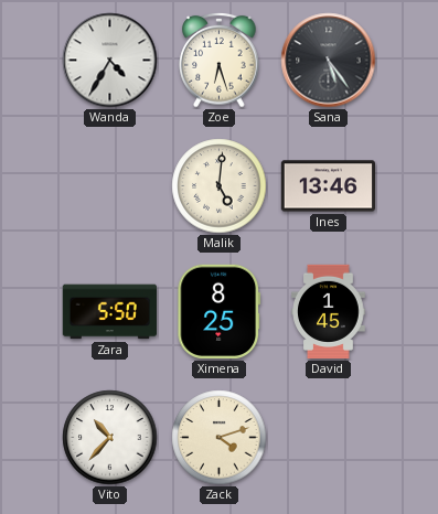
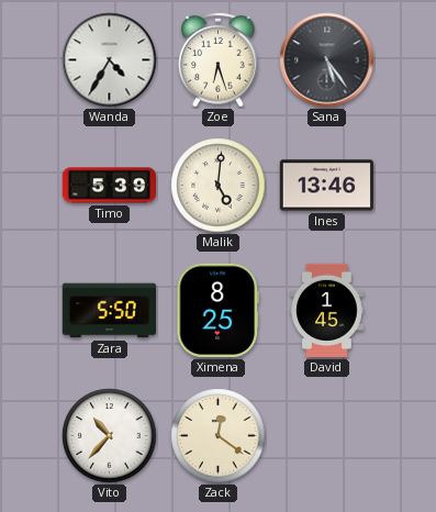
Timo: none -> 5:39
Zack: 4:12 -> 12:21
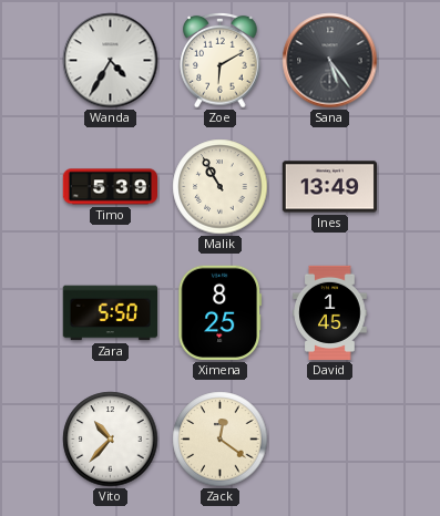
Zoe: 6:27 -> 6:10
Malik: 5:01 -> 10:55
Ines: 13:46 -> 13:49
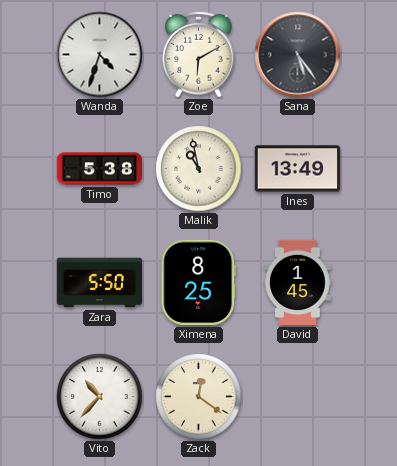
Wanda: 4:35 -> 4:33
Timo: 5:39 -> 5:38
Malik: 10:55 -> 10:58
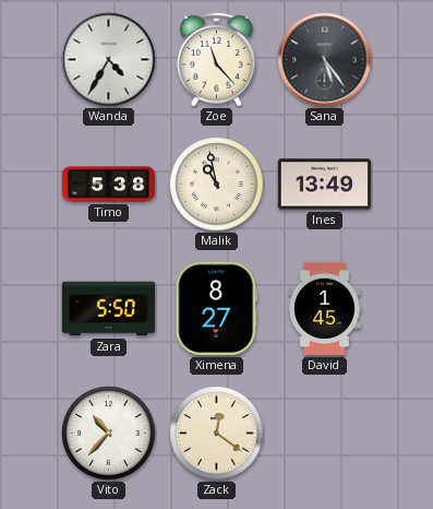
Wanda: 4:33 -> 4:35
Zoe: 6:10 -> 11:23
Ximena: 8:25 -> 8:27
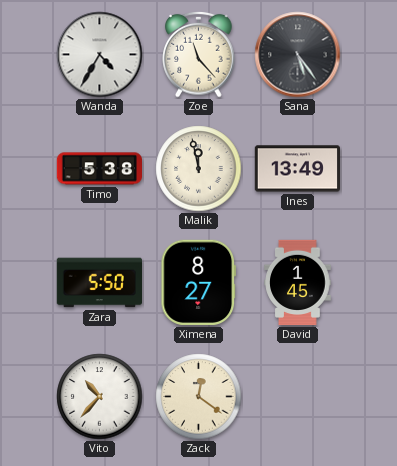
Malik: 10:58 -> 11:58
